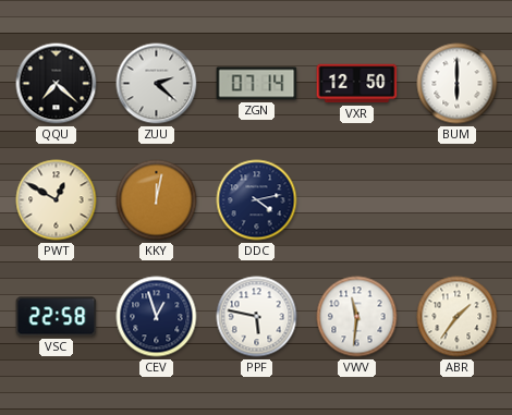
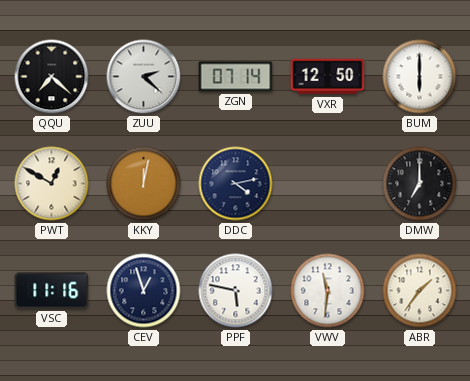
DMW: none -> 7:00
VSC: 22:58 -> 11:16
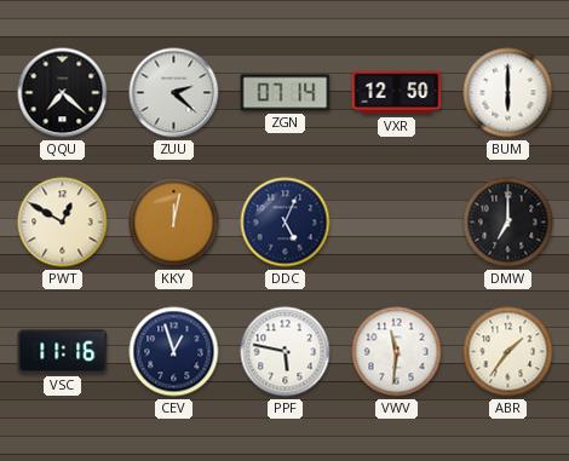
DDC: 4:13 -> 5:04
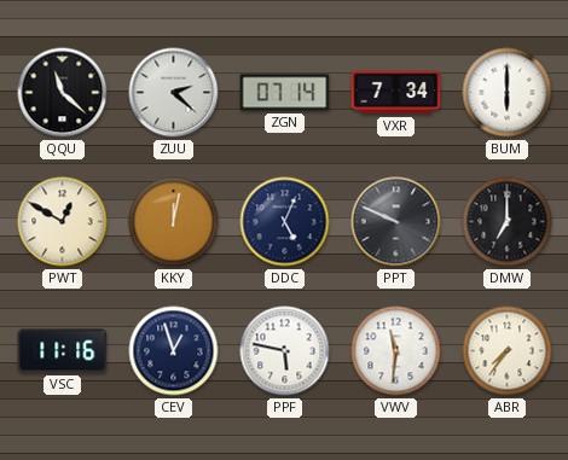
QQU: 7:22 -> 11:22
VXR: 12:50 -> 7:34
PPT: none -> 9:49
ABR: 1:36 -> 7:36
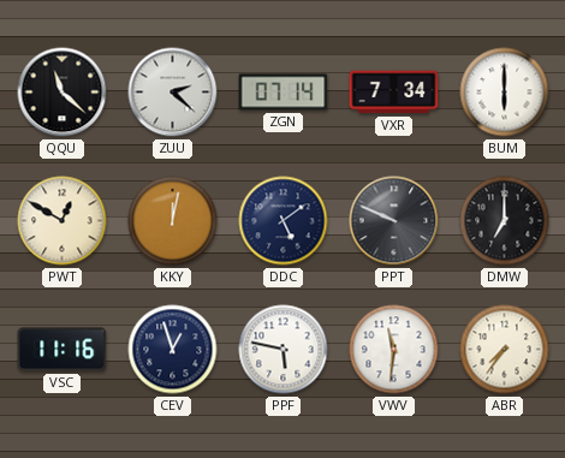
DDC: 5:04 -> 5:09
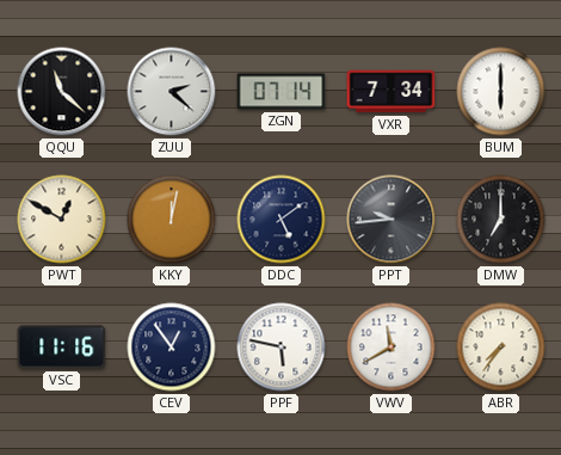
PPT: 9:49 -> 9:44
CEV: 12:57 -> 12:54
VWV: 11:31 -> 11:40
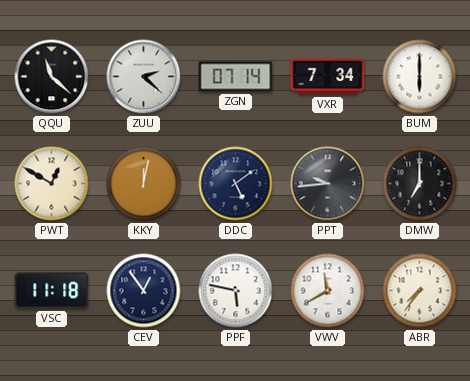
VSC: 11:16 -> 11:18
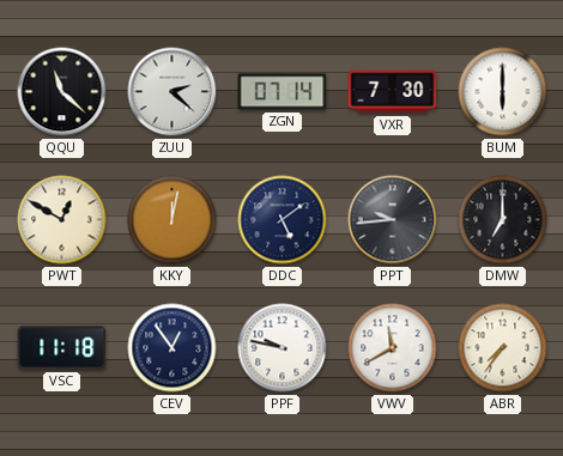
VXR: 7:34 -> 7:30
PPF: 5:47 -> 9:47
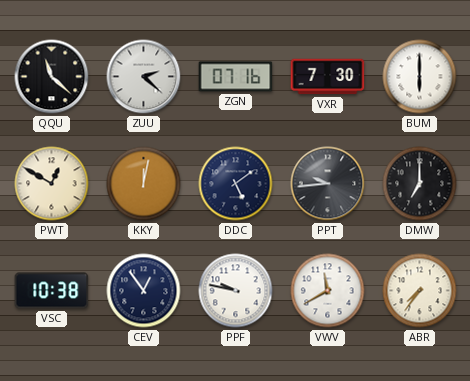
ZGN: 07:14 -> 07:16
VSC: 11:18 -> 10:38
